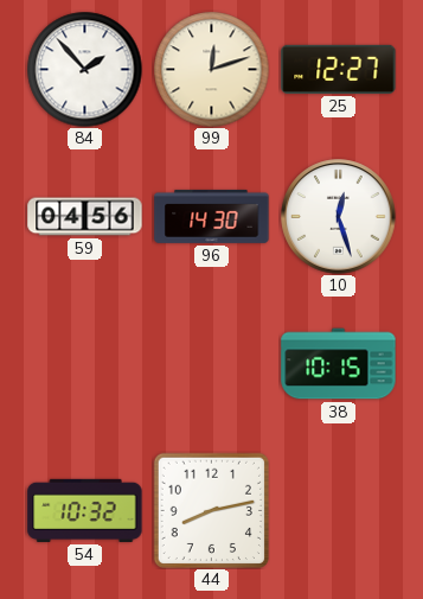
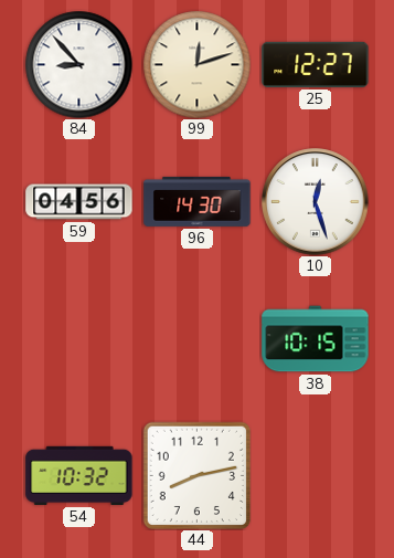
84: 1:53 -> 8:53
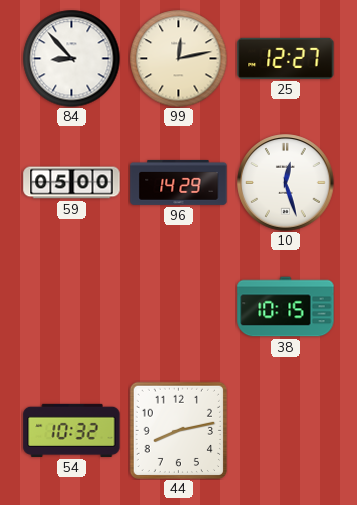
99: 12:12 -> 12:13
59: 04:56 -> 05:00
96: 14:30 -> 14:29
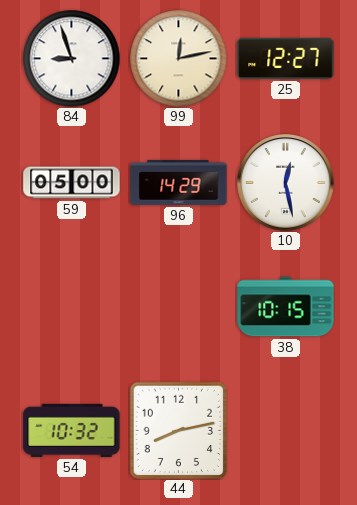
84: 8:53 -> 8:57
10: 12:27 -> 12:28
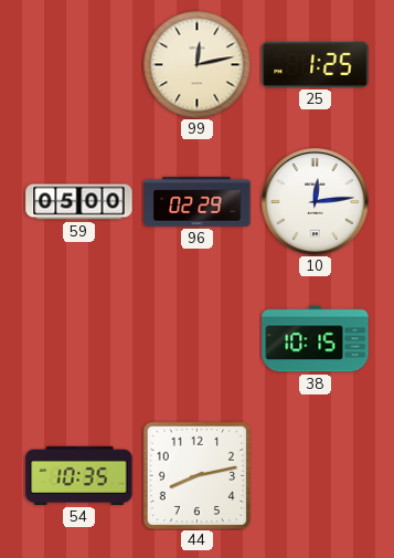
84: 8:57 -> none
25: 12:27 -> 1:25
96: 14:29 -> 02:29
10: 12:28 -> 12:14
54: 10:32 -> 10:35
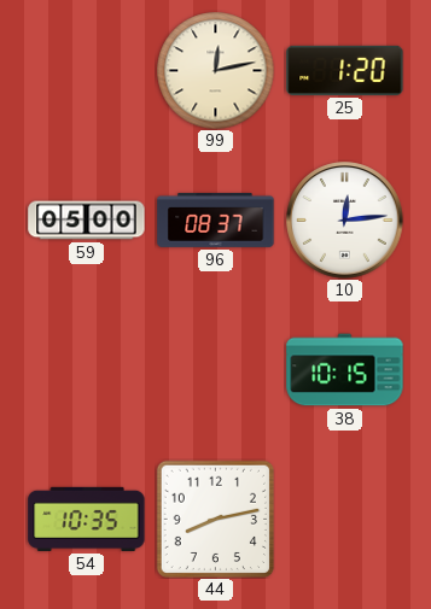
25: 1:25 -> 1:20
96: 02:29 -> 08:37
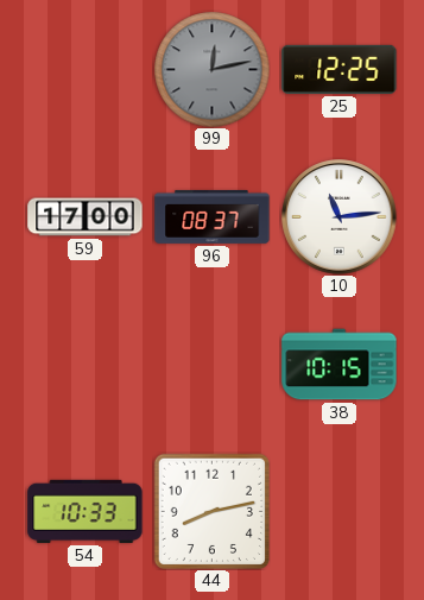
99 dial: cream -> grey
25: 1:20 -> 12:25
59: 05:00 -> 17:00
10: 12:14 -> 11:14
54: 10:35 -> 10:33
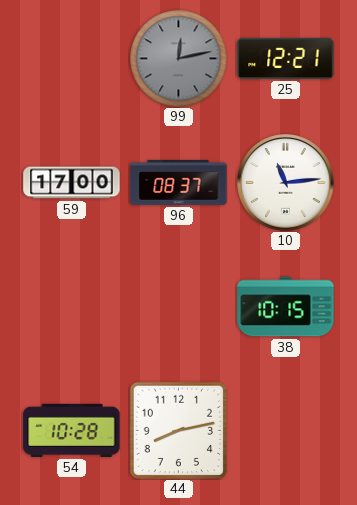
25: 12:25 -> 12:21
54: 10:33 -> 10:28
